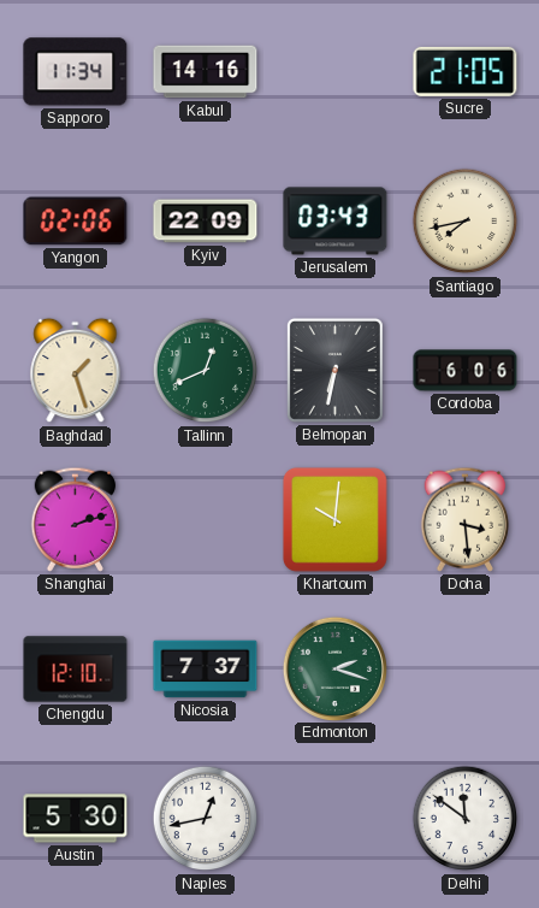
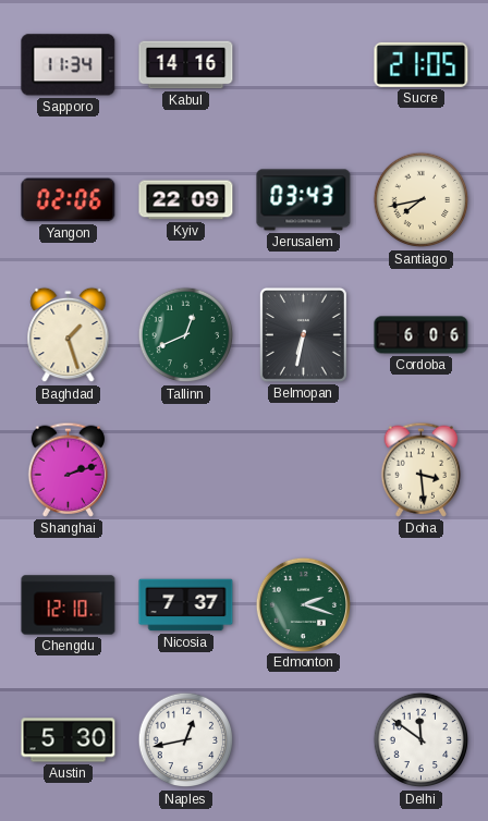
Khartoum: 10:01 -> none
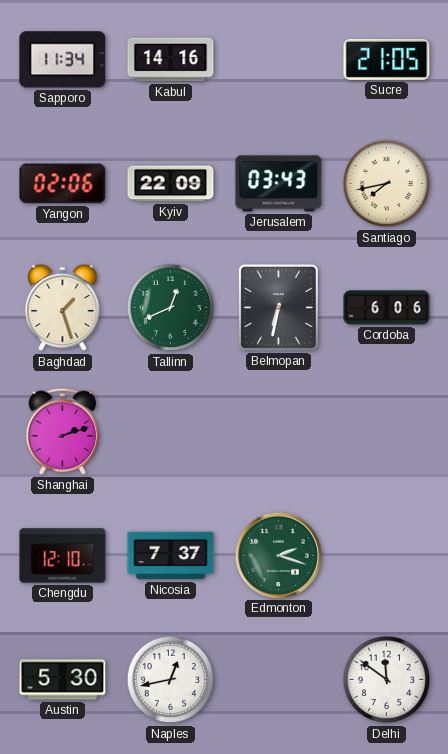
Doha: 3:29 -> none
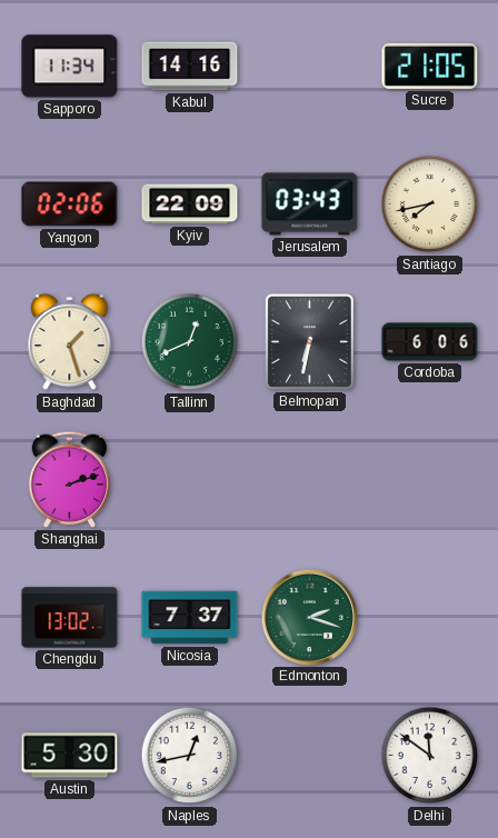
Chengdu: 12:10 -> 13:02
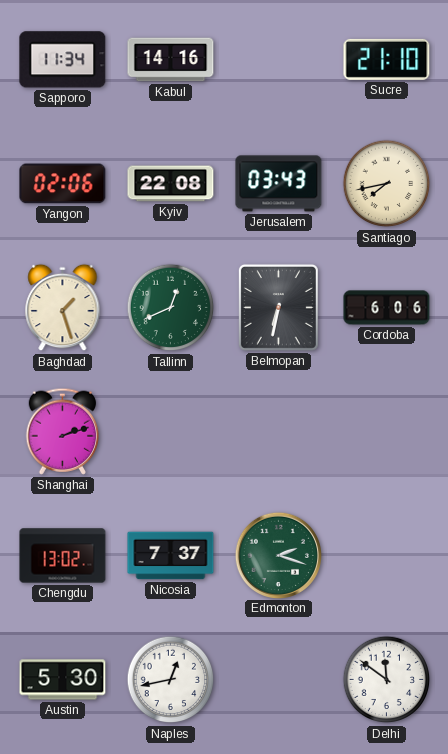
Sucre: 21:05 -> 21:10
Kyiv: 22:09 -> 22:08
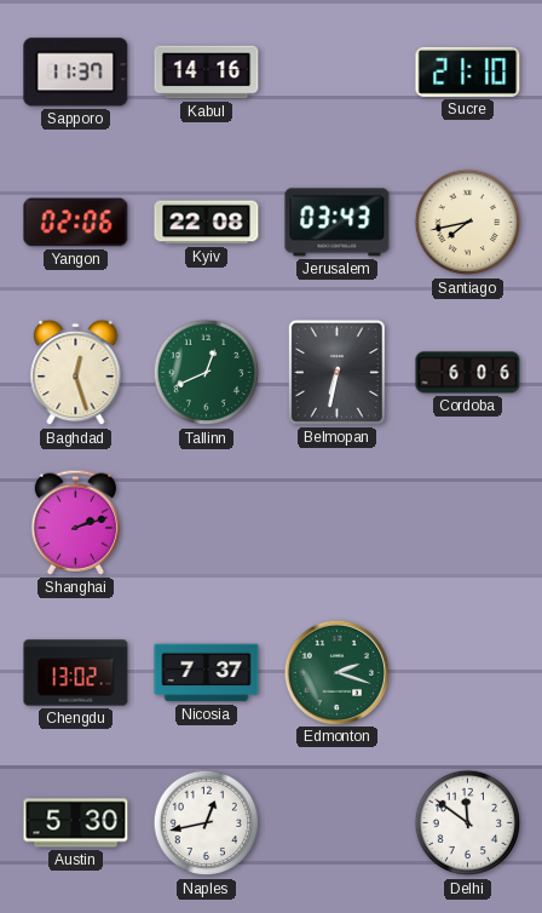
Sapporo: 11:34 -> 11:37
Baghdad: 1:27 -> 12:27
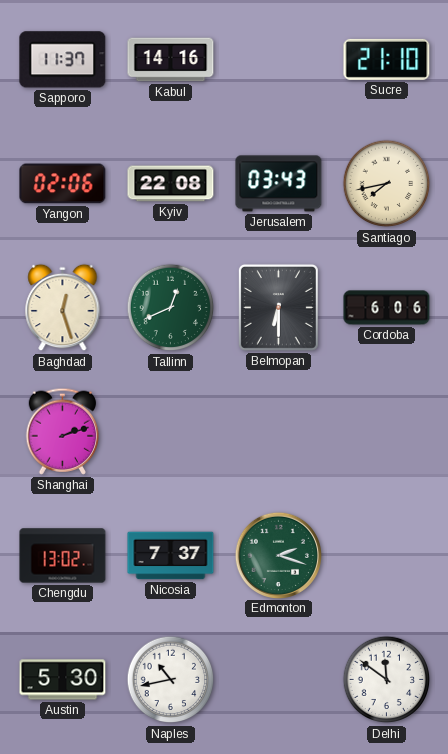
Belmopan: 6:32 -> 6:30
Naples: 12:43 -> 10:43
